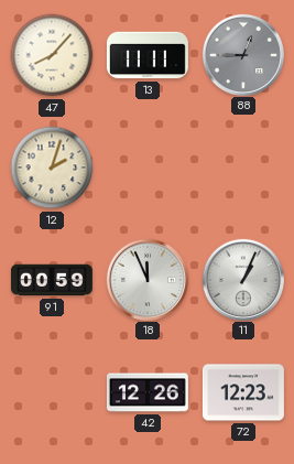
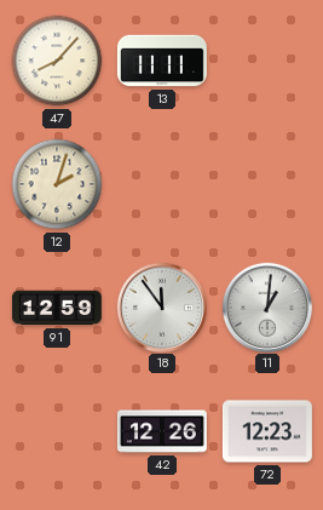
88: 12:45 -> none
91: 00:59 -> 12:59
18: 11:56 -> 11:54
11: 1:04 -> 1:01
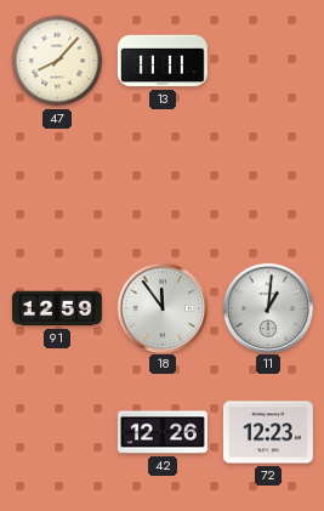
12: 2:03 -> none
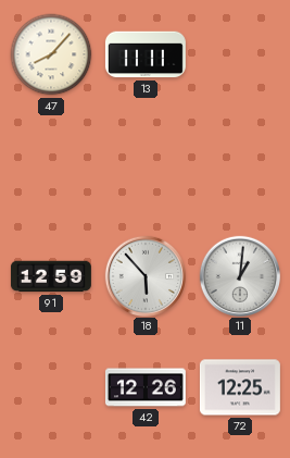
18: 11:54 -> 5:53
72: 12:23 -> 12:25
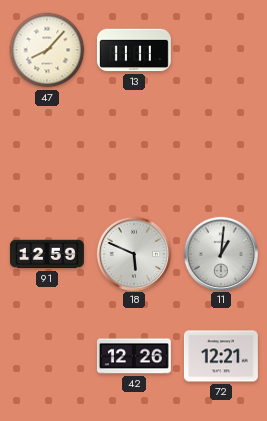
18: 5:53 -> 5:49
72: 12:25 -> 12:21
